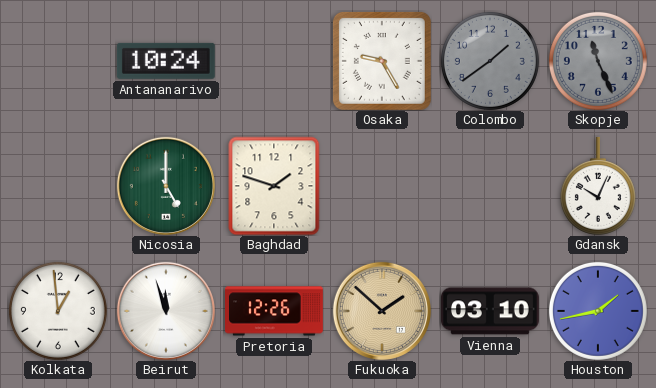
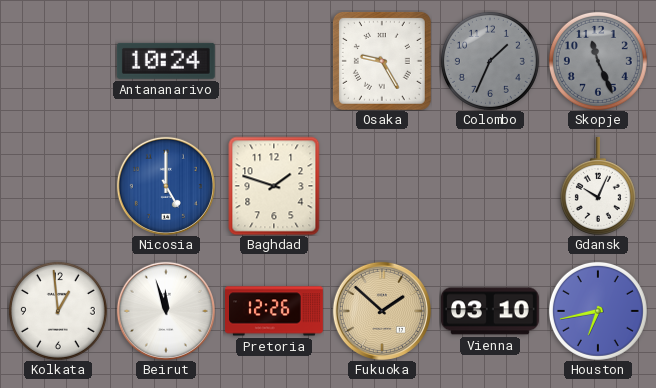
Colombo: 1:39 -> 1:34
Nicosia dial: green -> blue
Houston: 1:43 -> 6:43
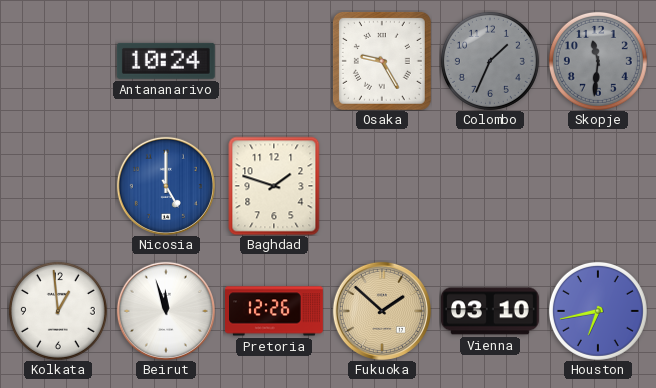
Skopje: 11:26 -> 11:31
Gdansk: 10:04 -> none
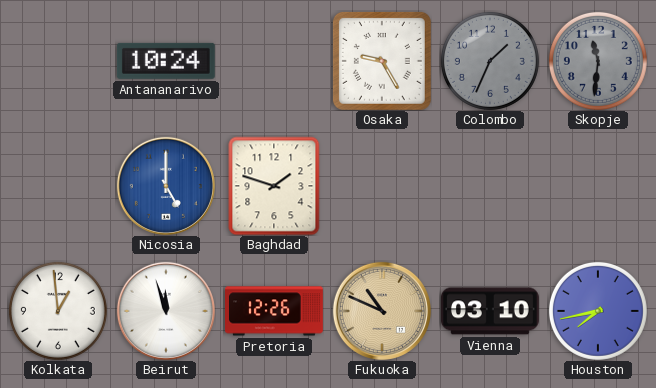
Fukuoka: 1:52 -> 10:49
Houston: 6:43 -> 7:43
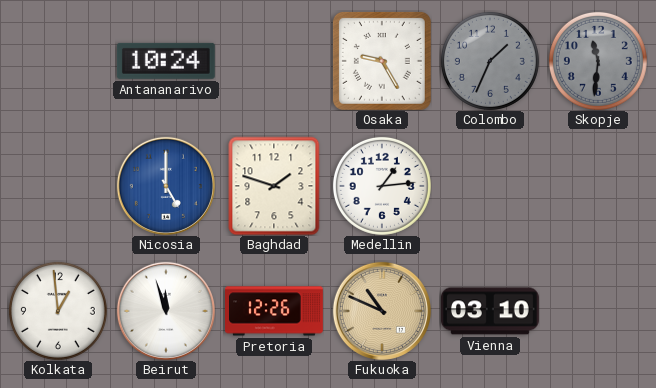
Medellin: none -> 1:14
Houston: 7:43 -> none
